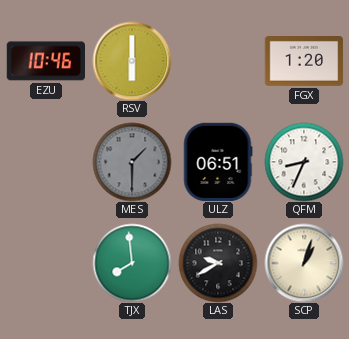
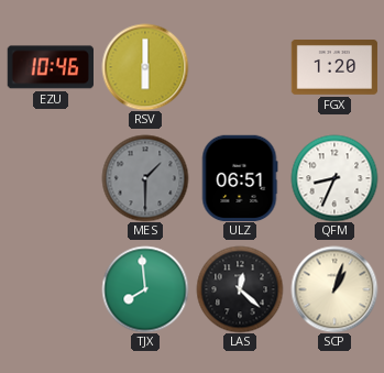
LAS: 9:40 -> 12:22
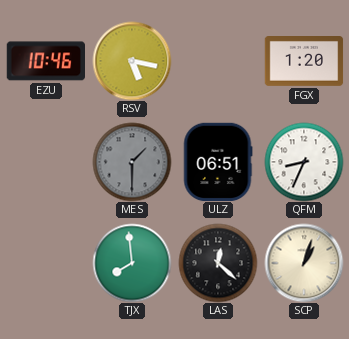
RSV: 6:00 -> 5:17
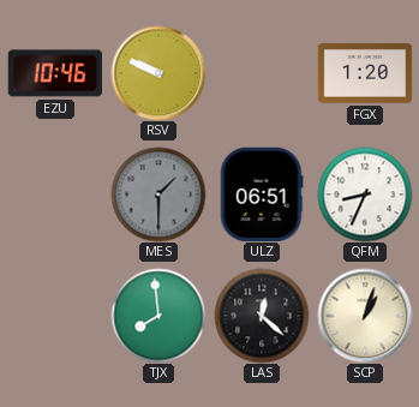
RSV: 5:17 -> 9:49
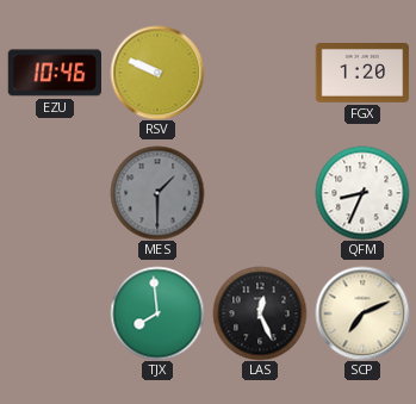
ULZ: 06:51 -> none
LAS: 12:22 -> 12:26
SCP: 1:03 -> 7:11
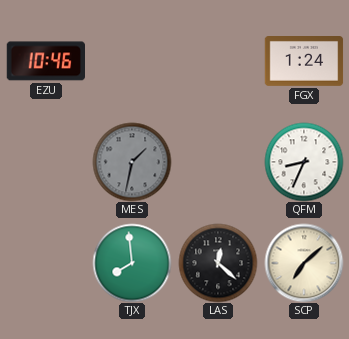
RSV: 9:49 -> none
FGX: 1:20 -> 1:24
MES: 1:30 -> 1:32
LAS: 12:26 -> 12:22
SCP: 7:11 -> 7:08
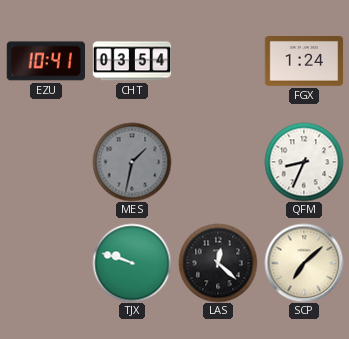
EZU: 10:46 -> 10:41
CHT: none -> 03:54
TJX: 7:59 -> 9:48
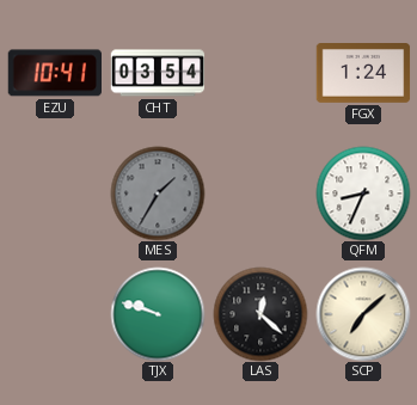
MES: 1:32 -> 1:35
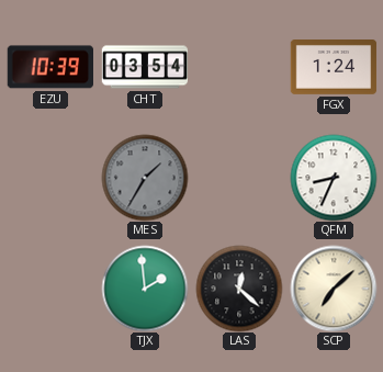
EZU: 10:41 -> 10:39
TJX: 9:48 -> 1:59
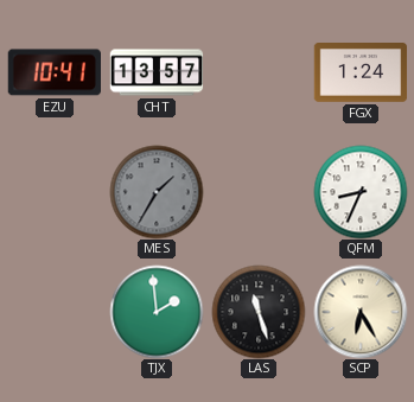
EZU: 10:39 -> 10:41
CHT: 03:54 -> 13:57
LAS: 12:22 -> 11:27
SCP: 7:08 -> 6:25
